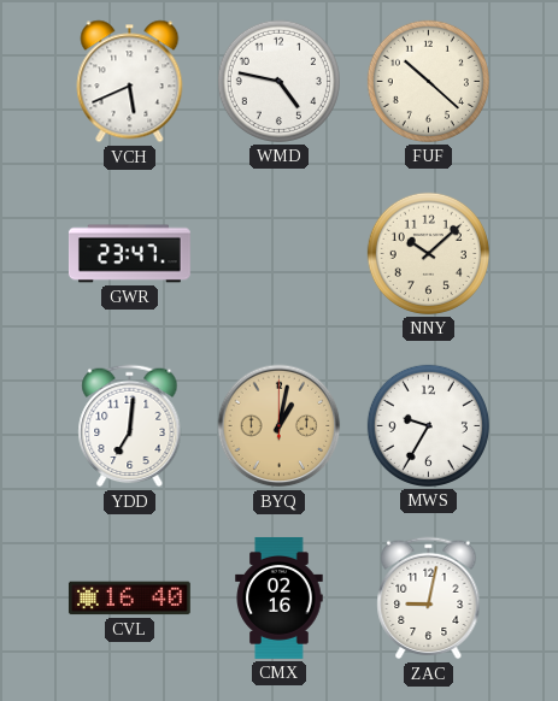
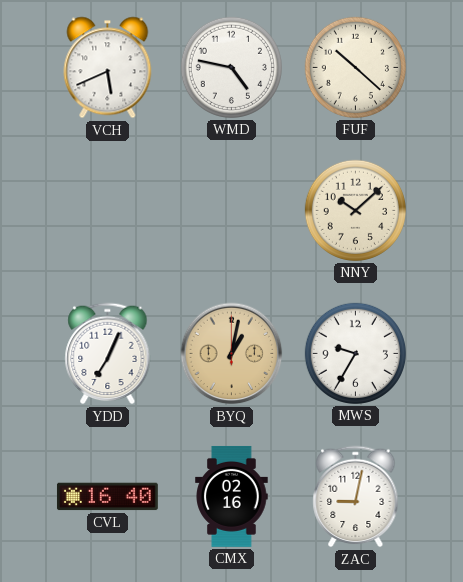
GWR: 23:47 -> none
YDD: 7:01 -> 7:04
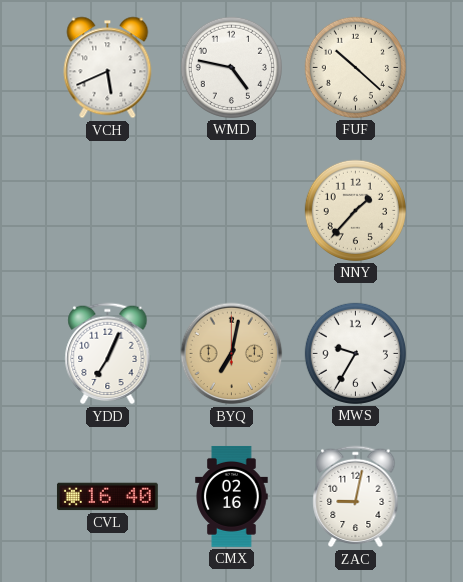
NNY: 10:08 -> 1:37
BYQ: 1:02 -> 7:02
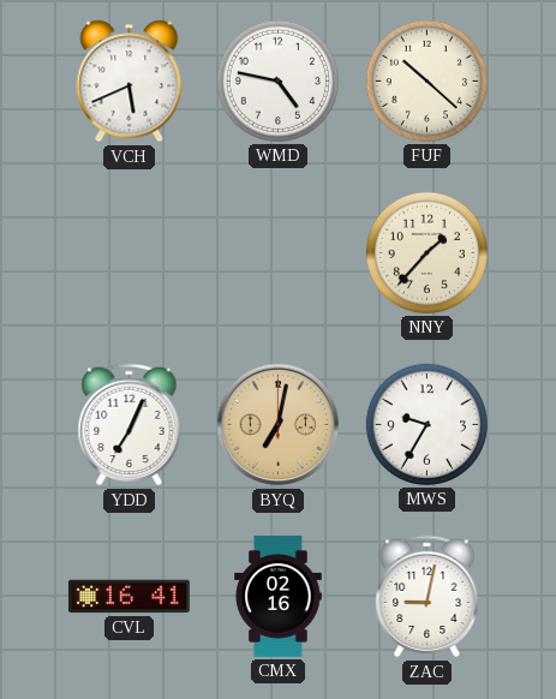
CVL: 16:40 -> 16:41
